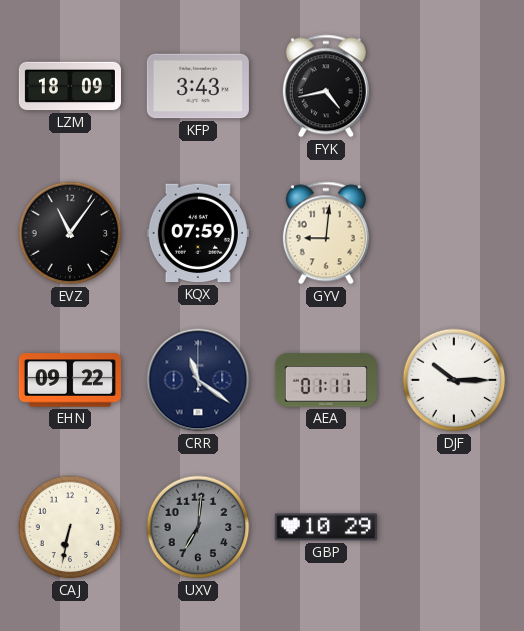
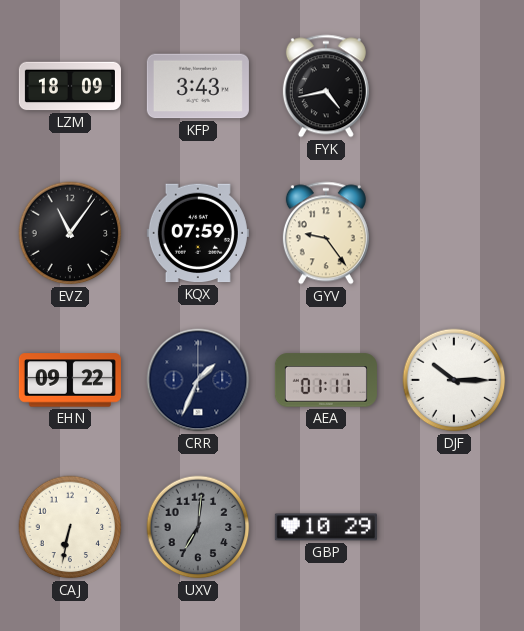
GYV: 9:01 -> 9:24
CRR: 11:21 -> 1:34
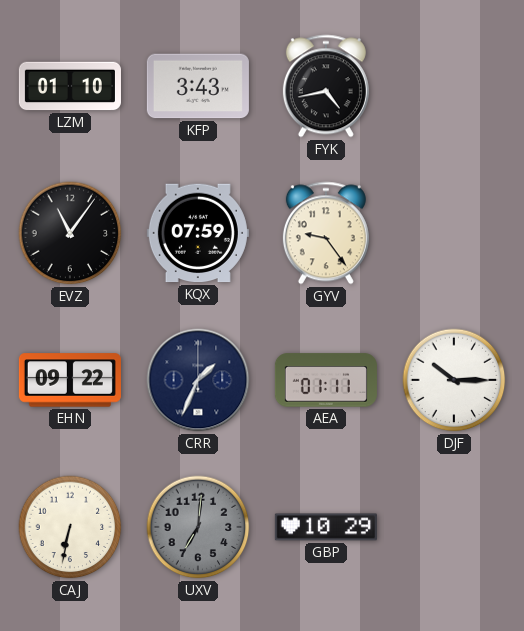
LZM: 18:09 -> 01:10
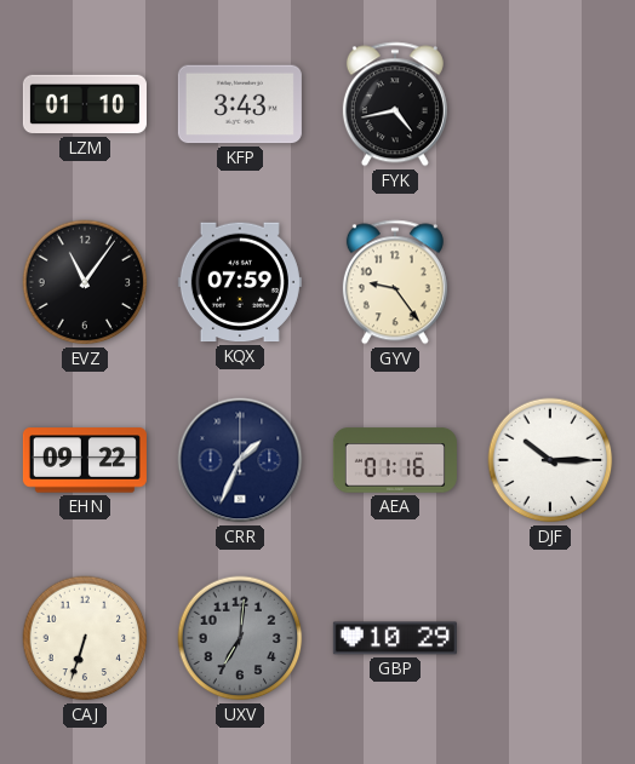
AEA: 01:11 -> 01:16
CAJ: 6:32 -> 6:33
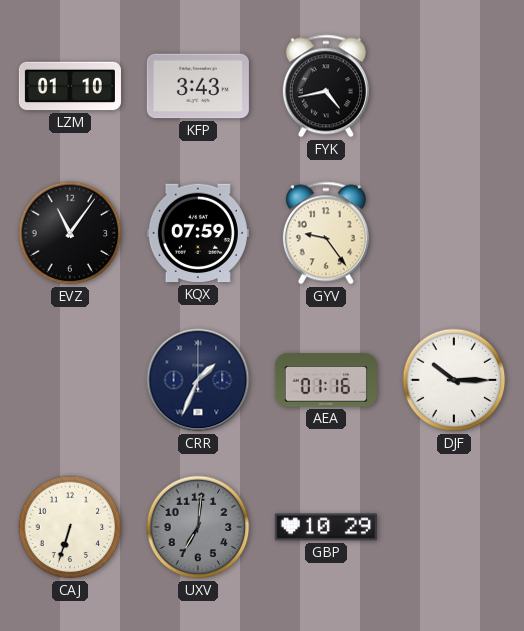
EHN: 09:22 -> none
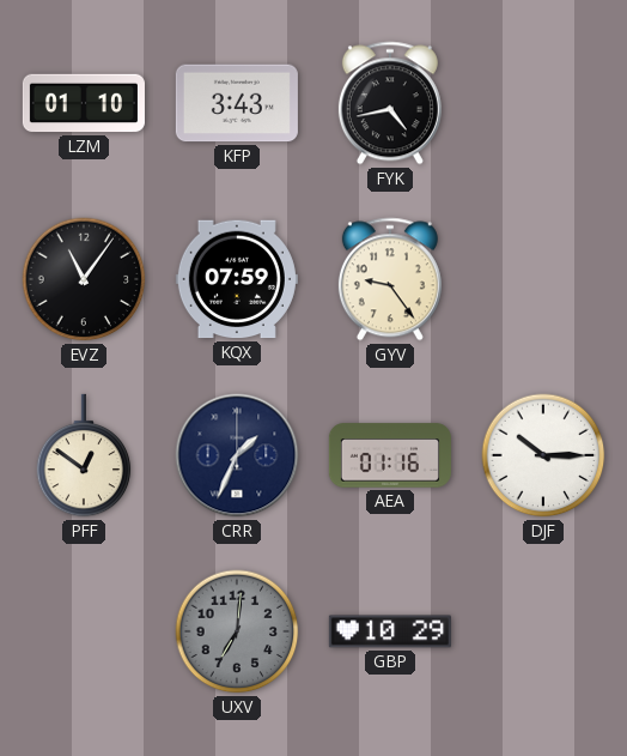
PFF: none -> 12:51
CAJ: 6:33 -> none
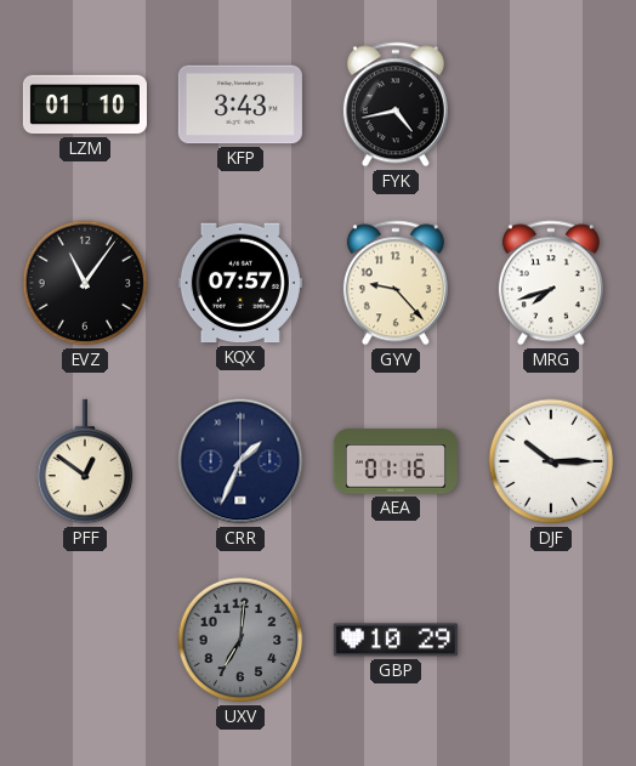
KQX: 07:59 -> 07:57
GYV: 9:24 -> 9:23
MRG: none -> 7:42
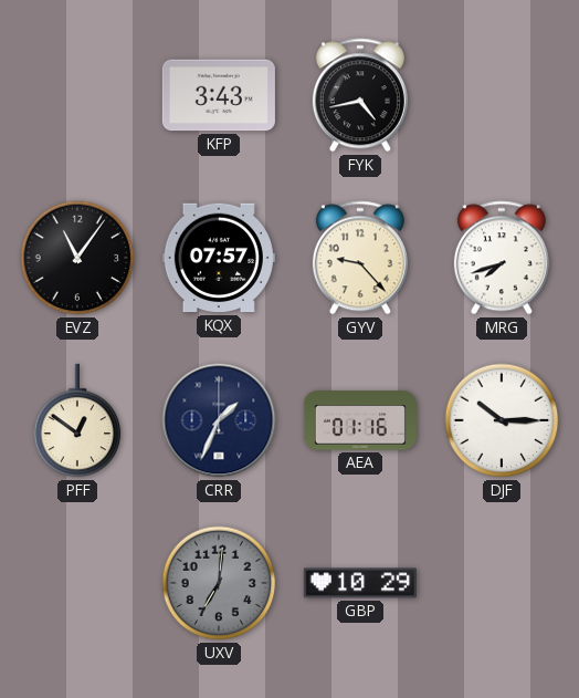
LZM: 01:10 -> none
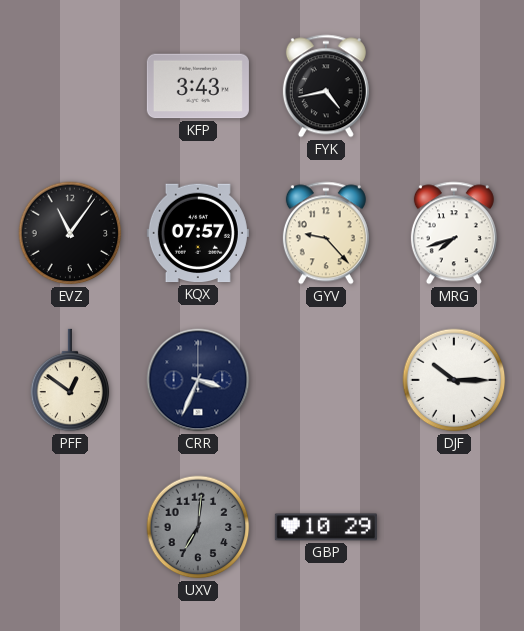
CRR: 1:34 -> 3:34
AEA: 01:16 -> none
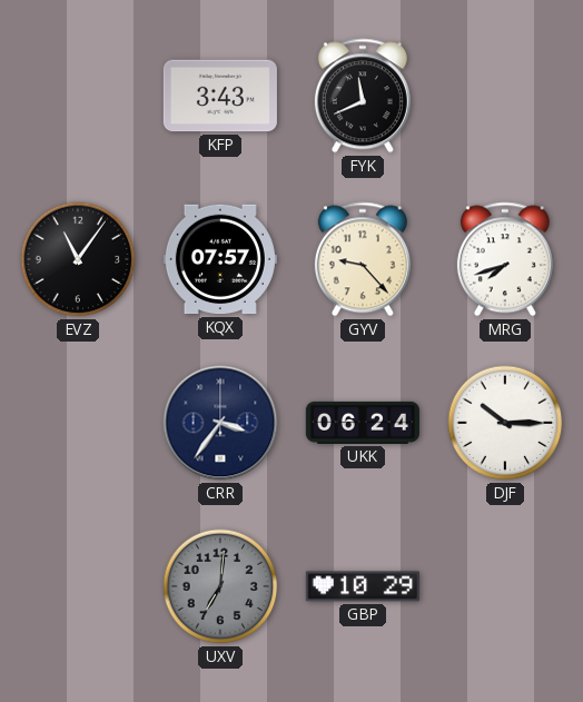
FYK: 4:43 -> 11:41
PFF: 12:51 -> none
CRR: 3:34 -> 3:36
UKK: none -> 06:24
